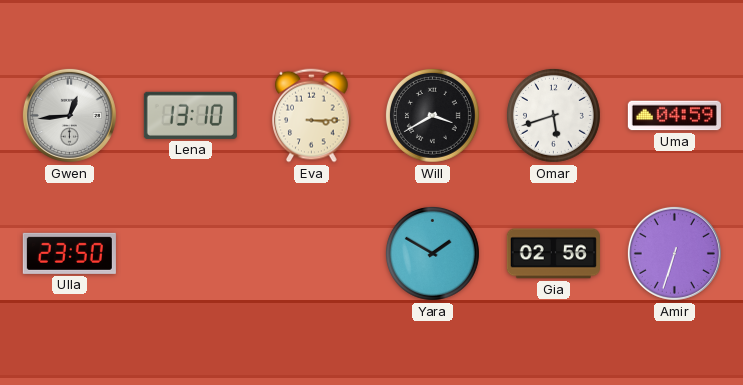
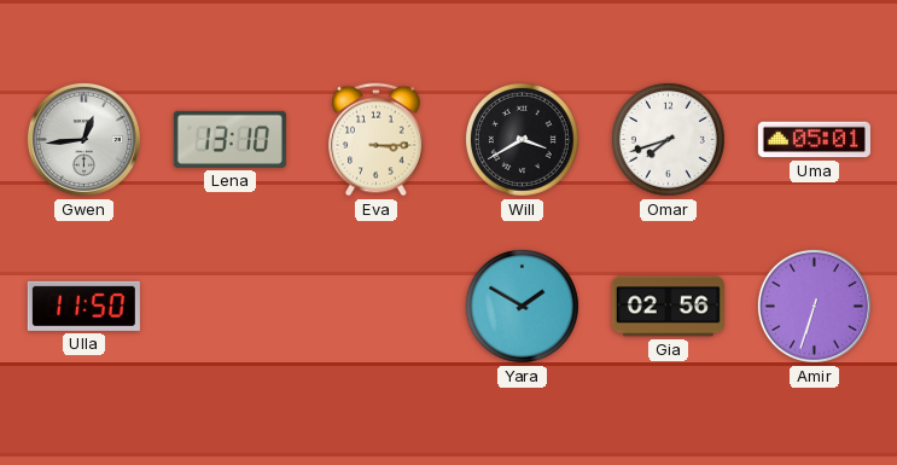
Omar: 5:42 -> 7:42
Uma: 04:59 -> 05:01
Ulla: 23:50 -> 11:50
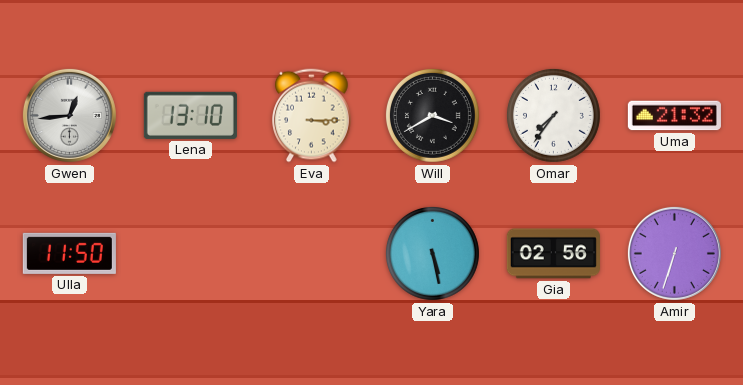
Omar: 7:42 -> 7:36
Uma: 05:01 -> 21:32
Yara: 1:50 -> 5:28
